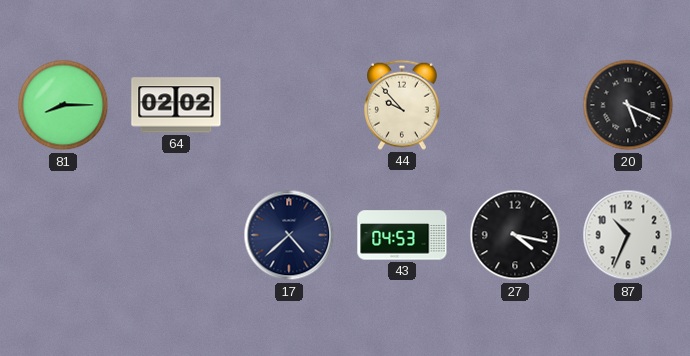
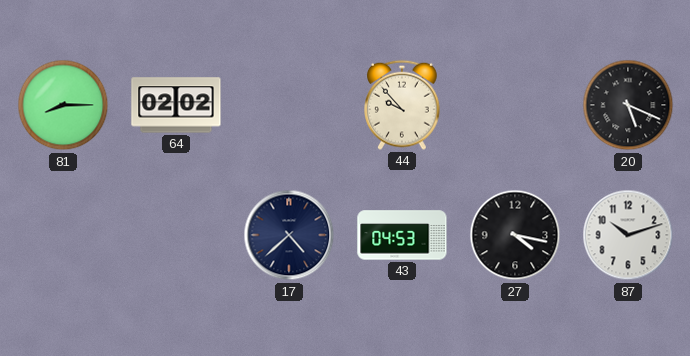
87: 10:34 -> 10:12
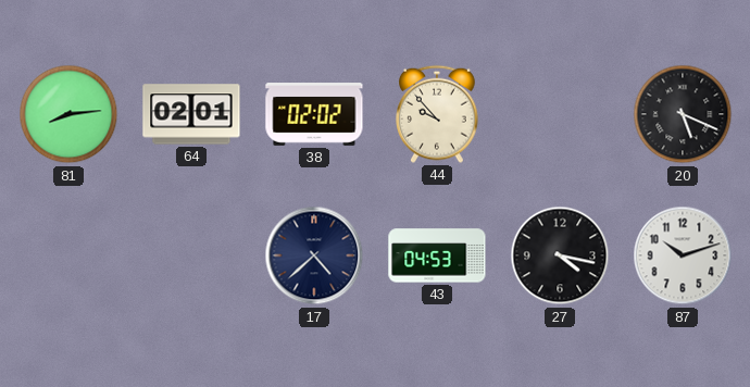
81: 8:15 -> 8:14
64: 02:02 -> 02:01
38: none -> 02:02
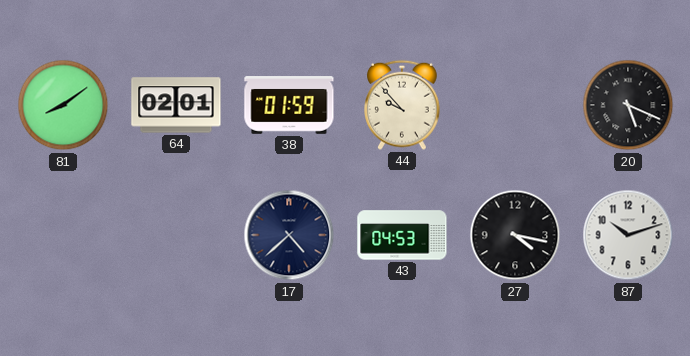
81: 8:14 -> 8:09
38: 02:02 -> 01:59
